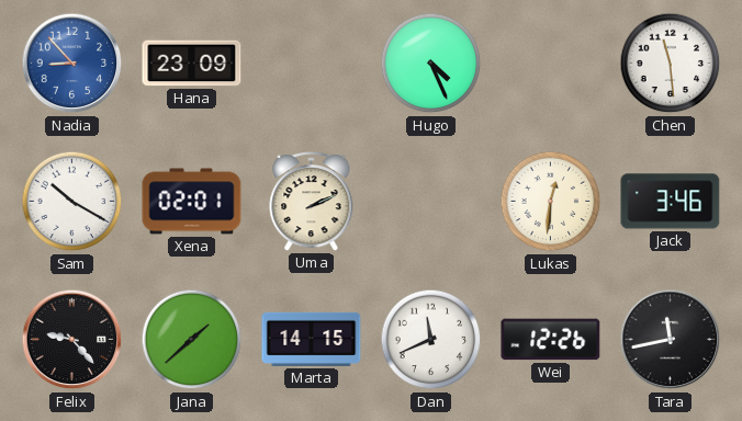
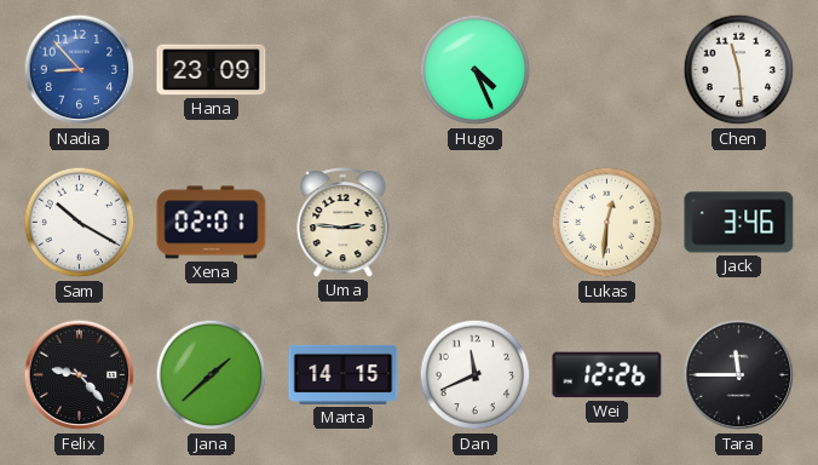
Uma: 2:11 -> 2:46
Tara: 11:43 -> 11:45
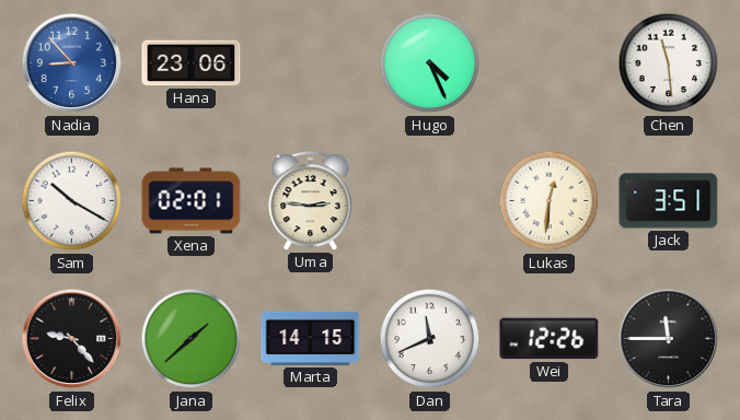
Hana: 23:09 -> 23:06
Jack: 3:46 -> 3:51
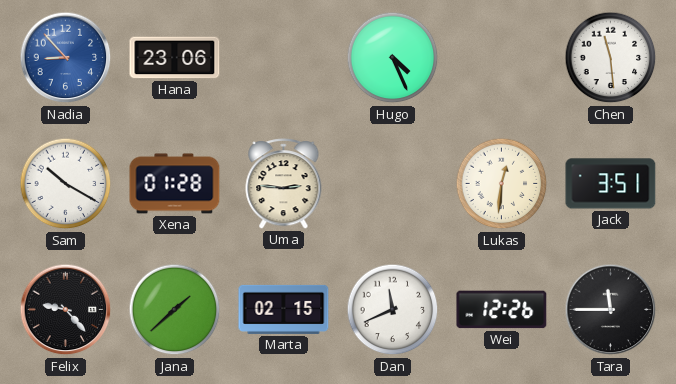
Xena: 02:01 -> 01:28
Marta: 14:15 -> 02:15
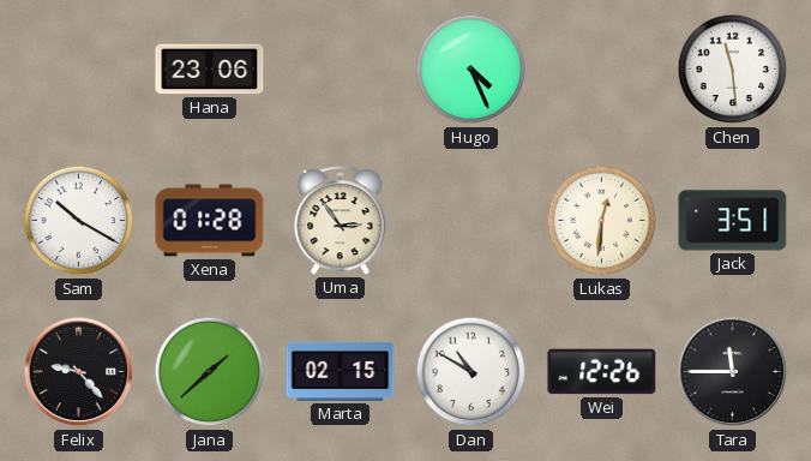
Nadia: 8:53 -> none
Uma: 2:46 -> 2:54
Dan: 11:41 -> 10:50
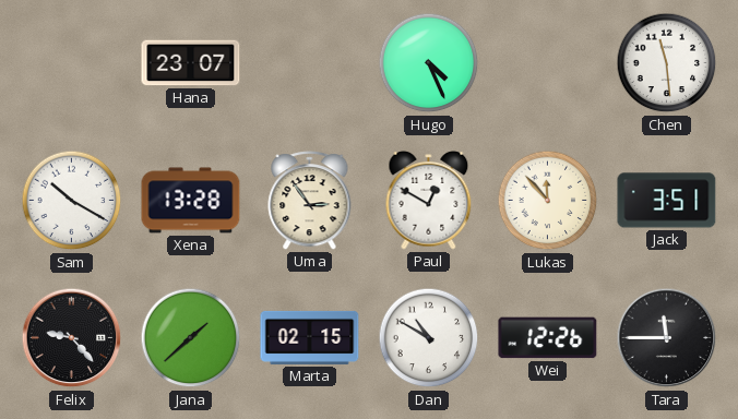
Hana: 23:06 -> 23:07
Xena: 01:28 -> 13:28
Paul: none -> 12:50
Lukas: 12:31 -> 11:53
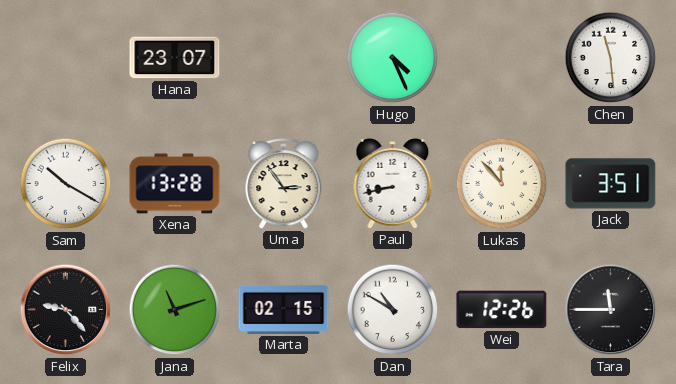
Paul: 12:50 -> 8:43
Jana: 1:38 -> 11:12
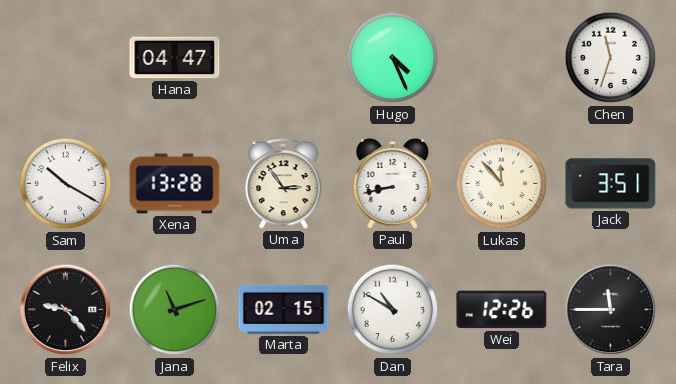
Hana: 23:07 -> 04:47
Chen: 11:29 -> 11:33
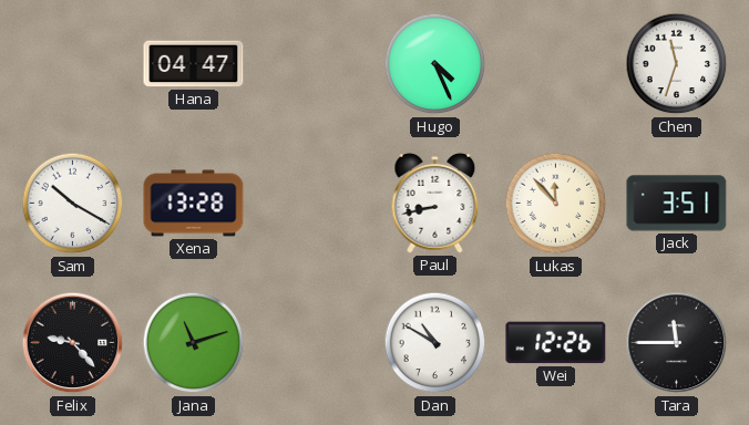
Uma: 2:54 -> none
Marta: 02:15 -> none
